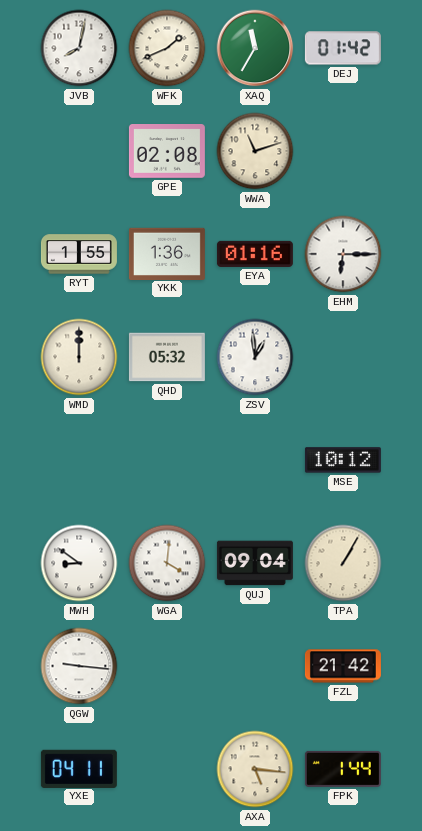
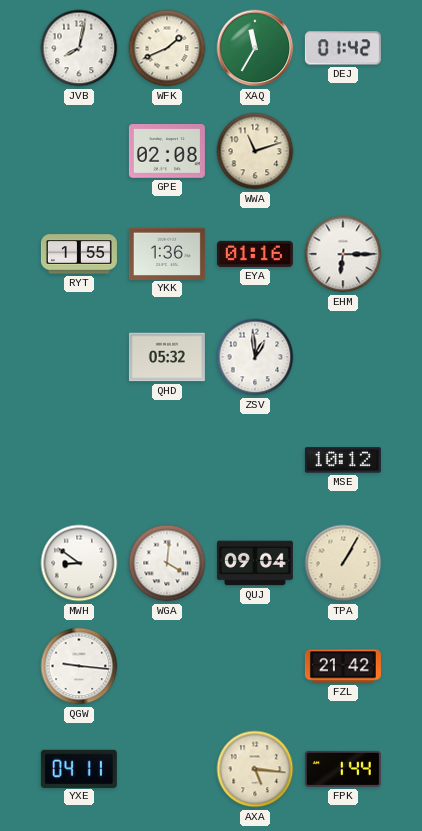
WMD: 12:00 -> none
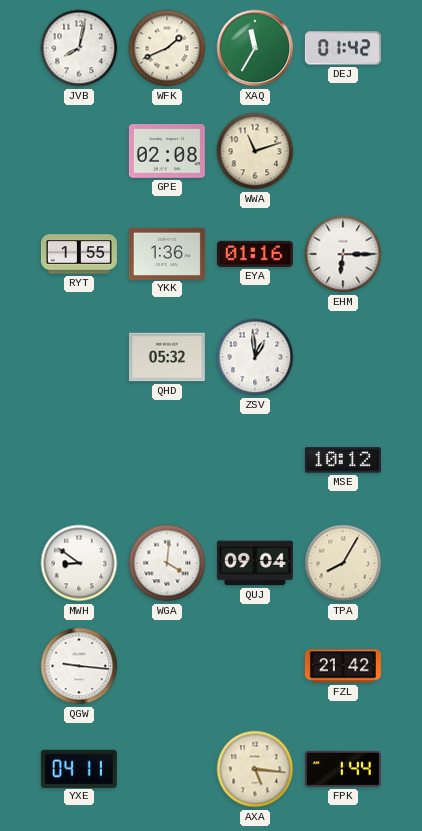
TPA: 1:05 -> 8:05
